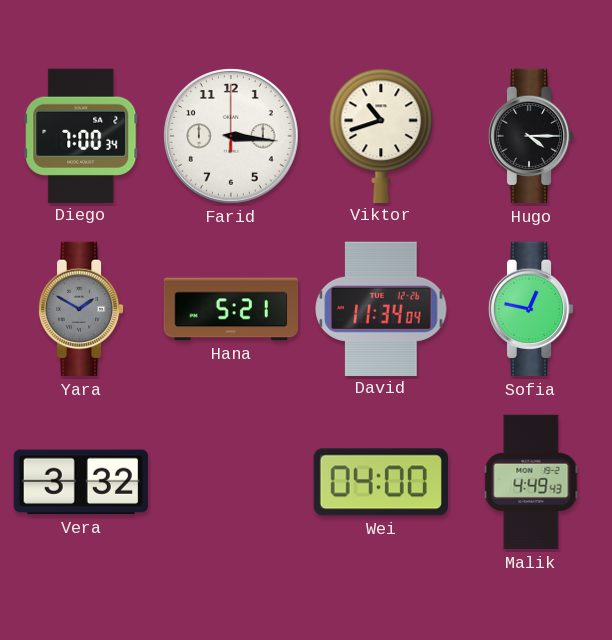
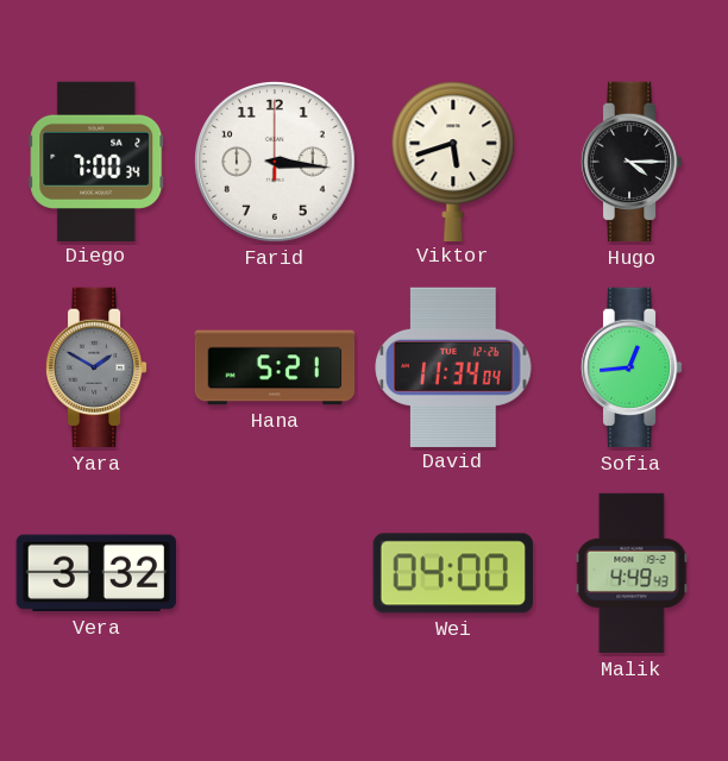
Viktor: 10:42 -> 5:42
Sofia: 12:47 -> 12:44
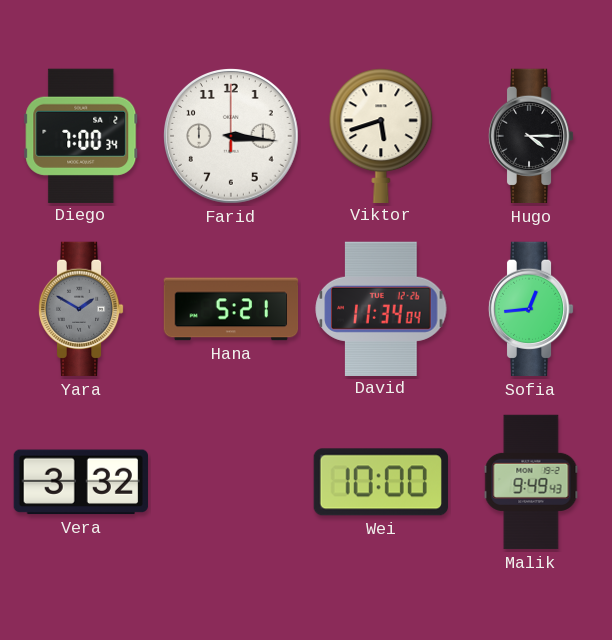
Wei: 04:00 -> 10:00
Malik: 4:49 -> 9:49
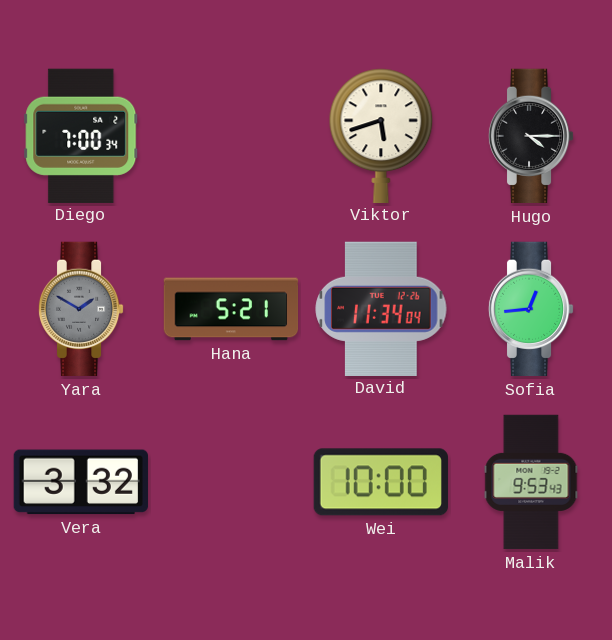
Farid: 3:16 -> none
Malik: 9:49 -> 9:53
